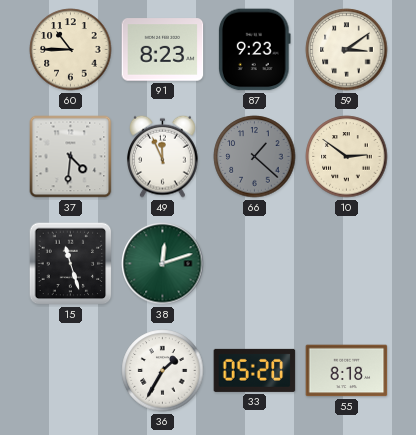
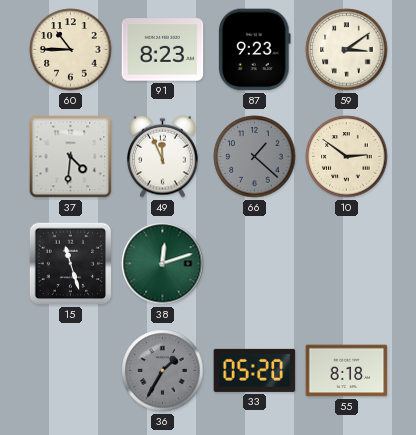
36 dial: white -> grey
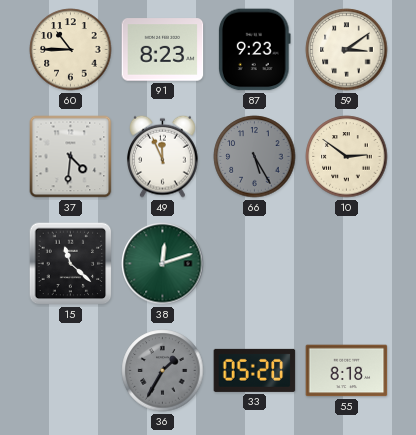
66: 1:22 -> 5:25
15: 11:27 -> 11:22
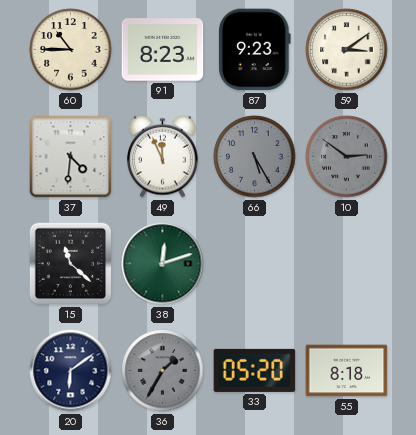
10 dial: cream -> grey
20: none -> 6:09
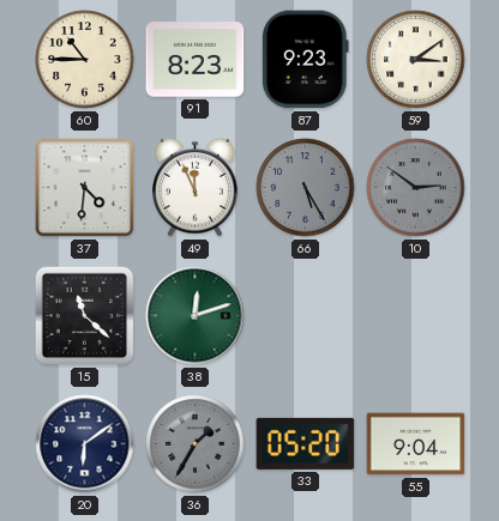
55: 8:18 -> 9:04
